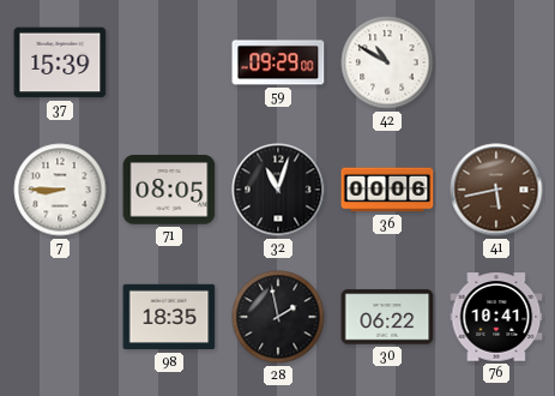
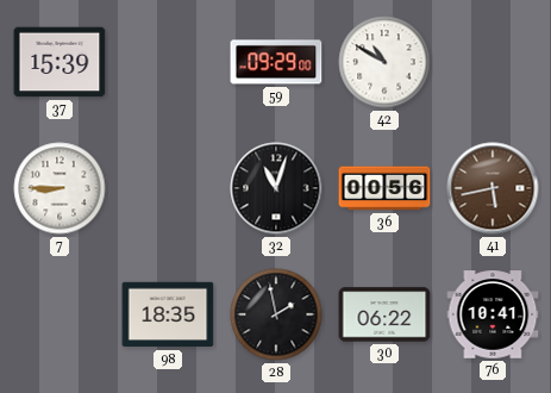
71: 08:05 -> none
36: 00:06 -> 00:56
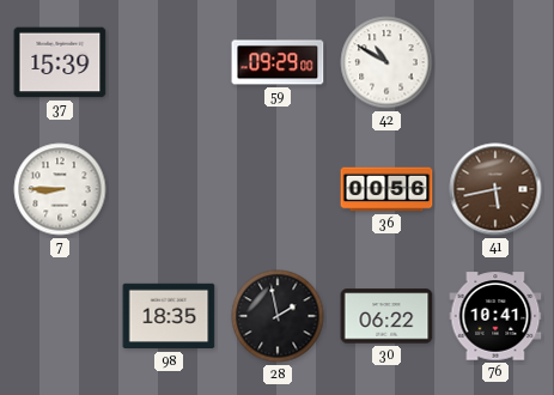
32: 11:03 -> none
